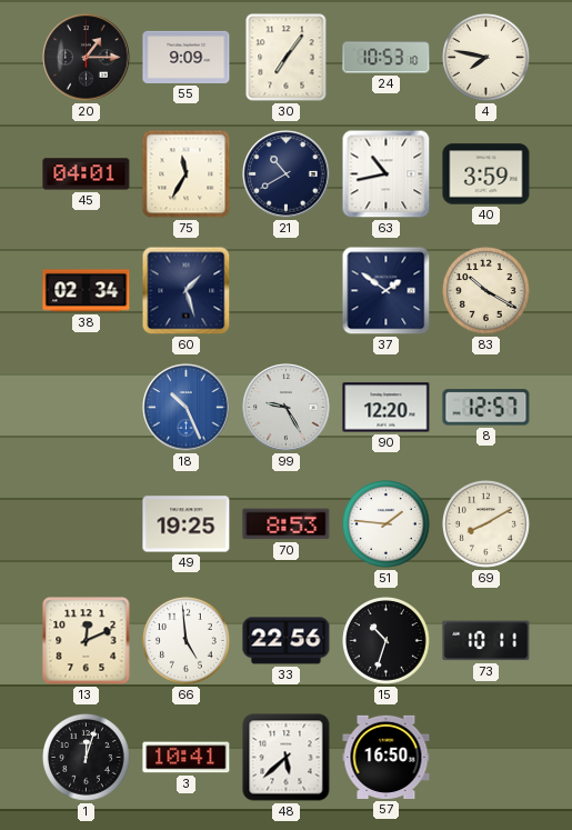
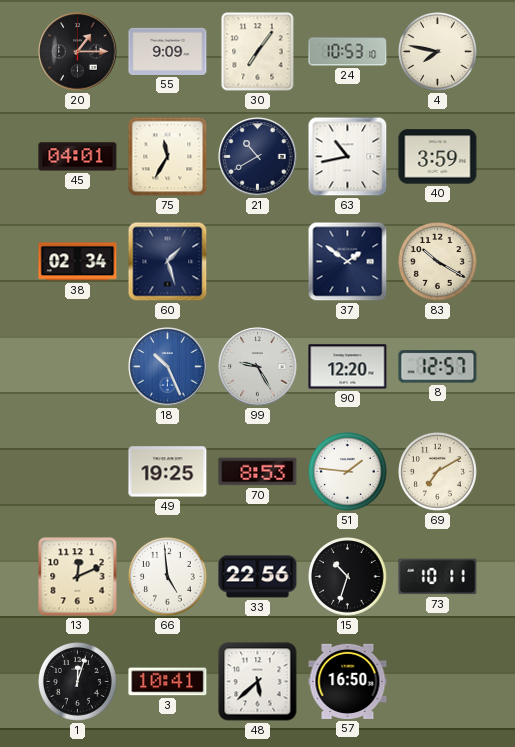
69: 8:10 -> 7:10
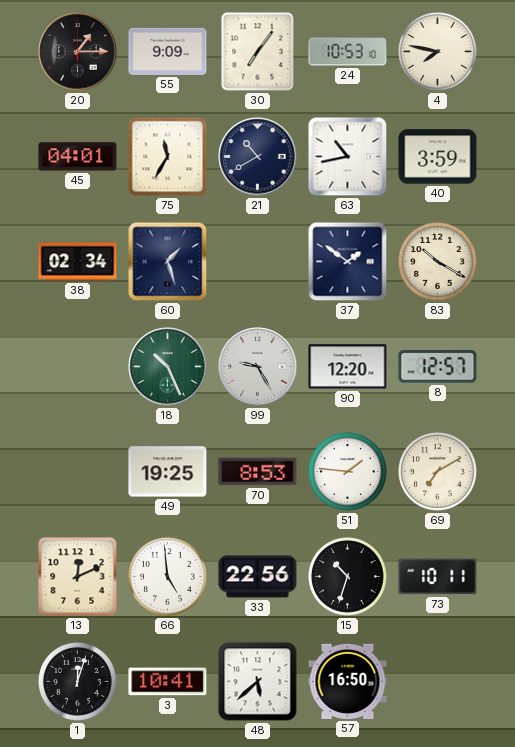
18 dial: blue -> green
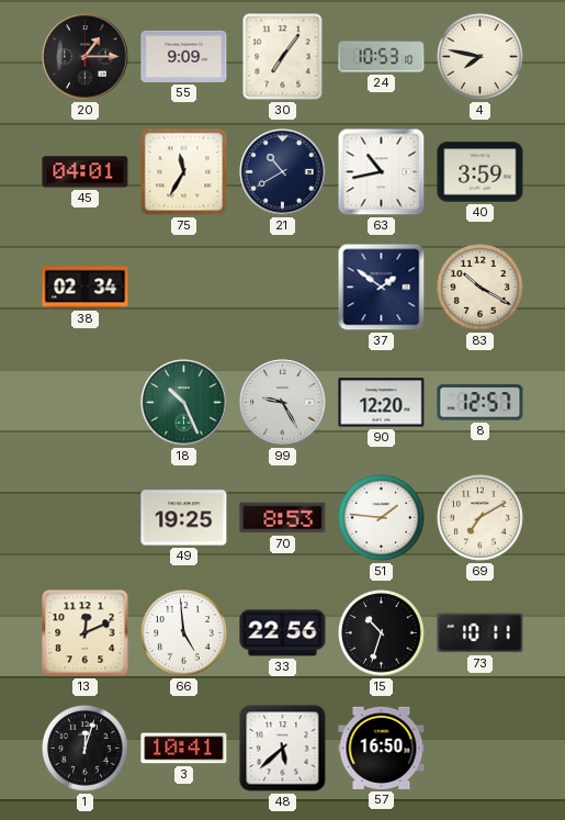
60: 1:27 -> none
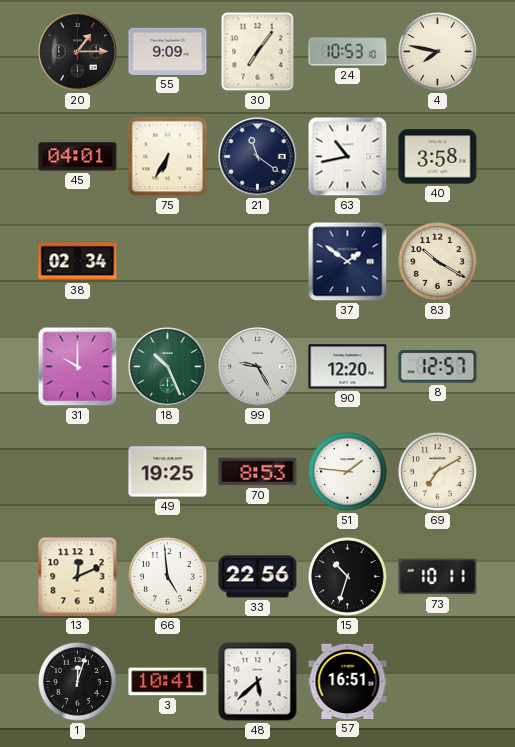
75: 11:35 -> 6:35
21: 10:40 -> 11:21
40: 3:59 -> 3:58
31: none -> 10:00
57: 16:50 -> 16:51
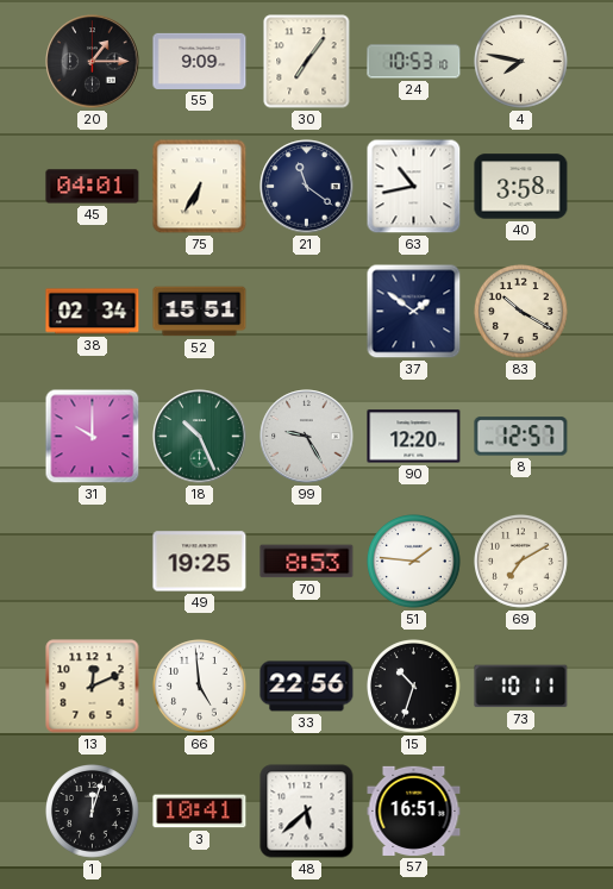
52: none -> 15:51
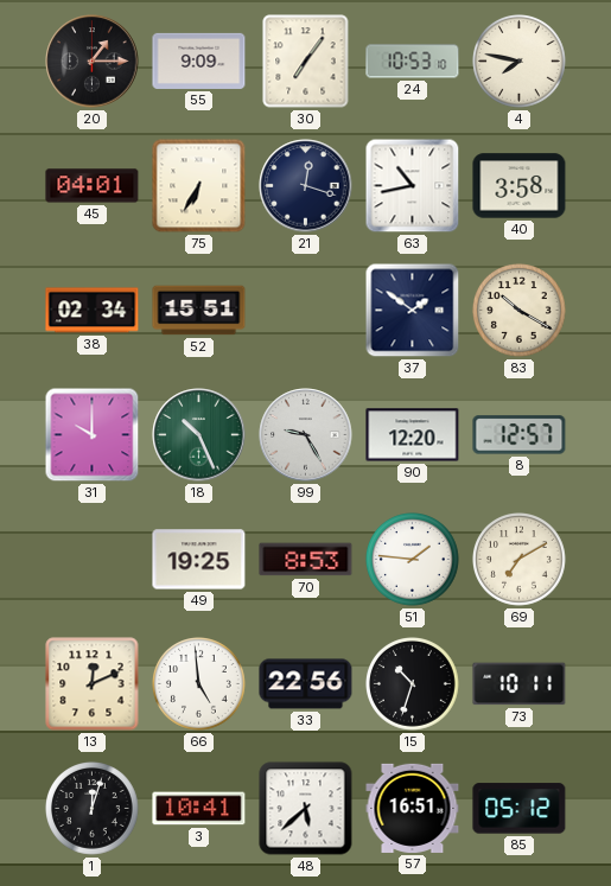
21: 11:21 -> 12:18
85: none -> 05:12
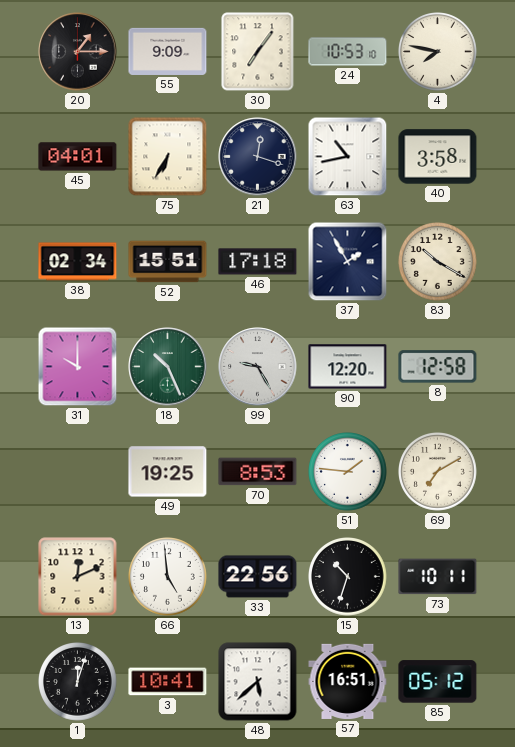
46: none -> 17:18
37: 1:51 -> 1:55
8: 12:57 -> 12:58
